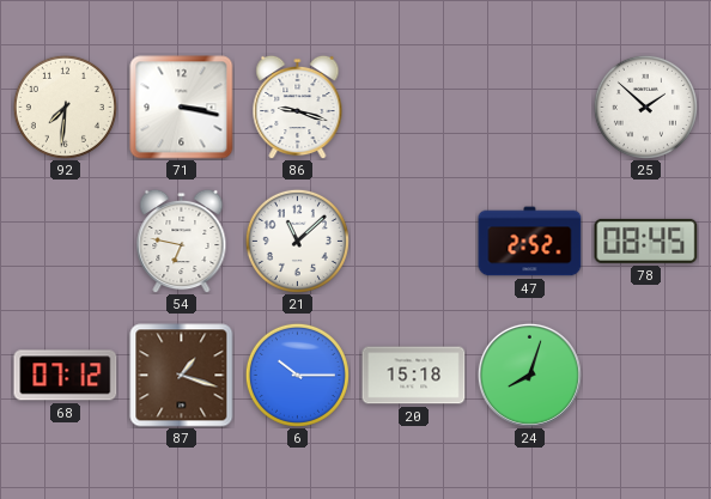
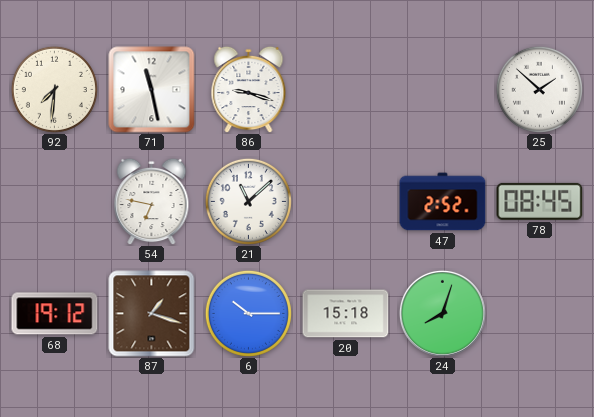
71: 3:17 -> 11:28
68: 07:12 -> 19:12
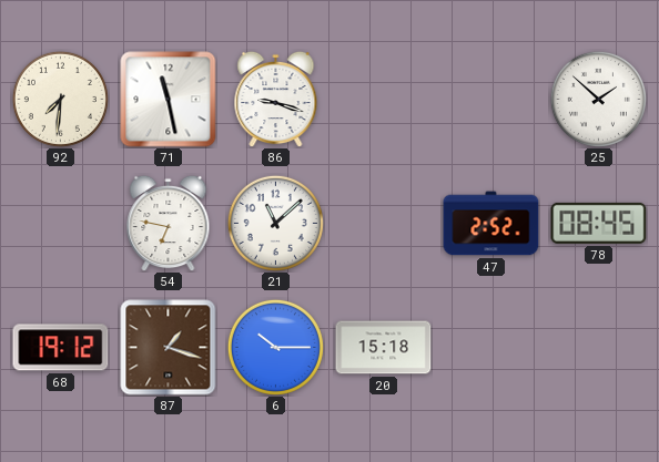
24: 8:03 -> none
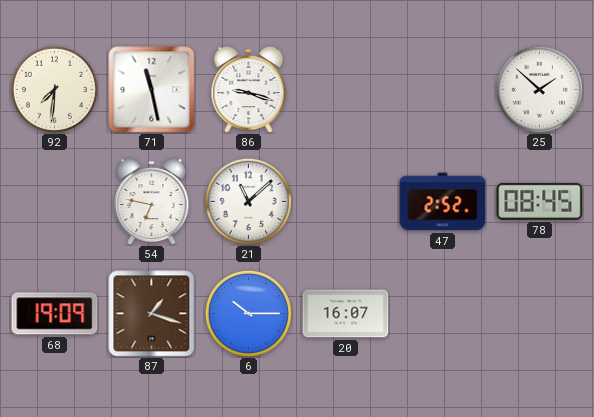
68: 19:12 -> 19:09
20: 15:18 -> 16:07
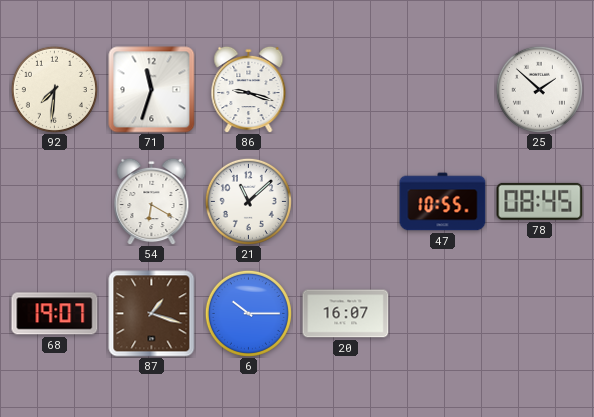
71: 11:28 -> 11:33
54: 6:47 -> 6:20
47: 2:52 -> 10:55
68: 19:09 -> 19:07
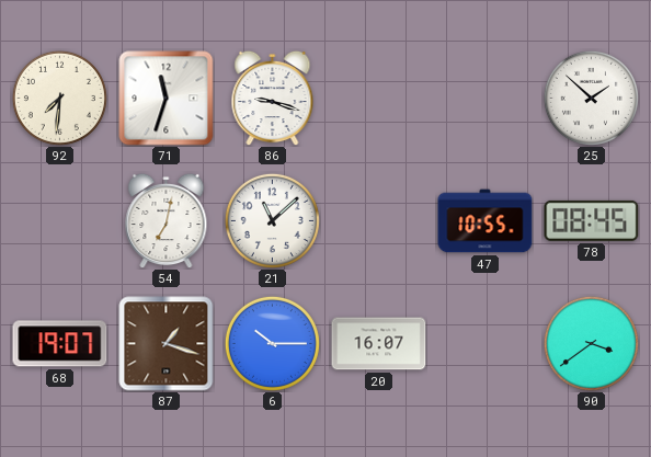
54: 6:20 -> 7:02
90: none -> 3:39
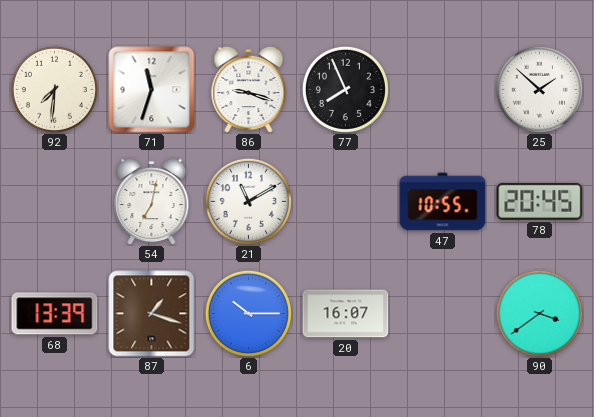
77: none -> 7:56
21: 11:08 -> 11:10
78: 08:45 -> 20:45
68: 19:07 -> 13:39
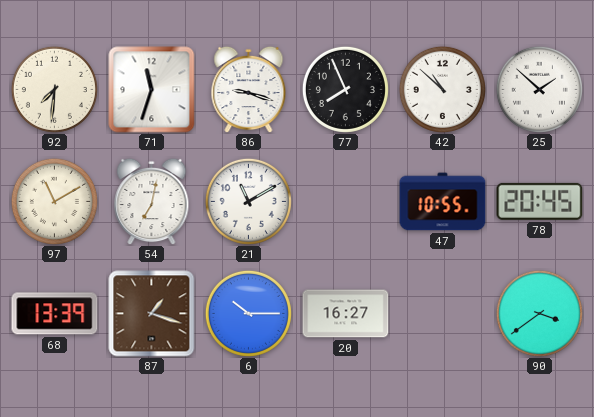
42: none -> 10:52
97: none -> 11:10
20: 16:07 -> 16:27
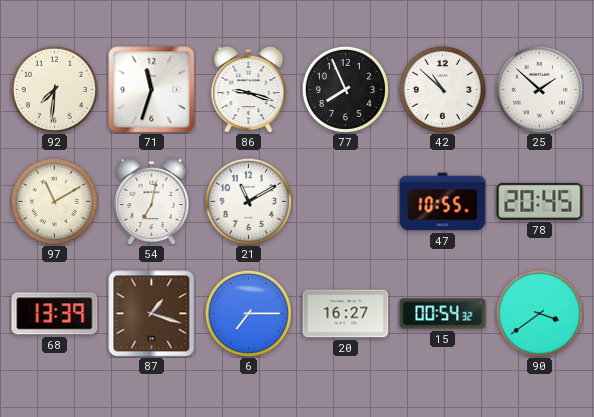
6: 10:15 -> 7:15
15: none -> 00:54
